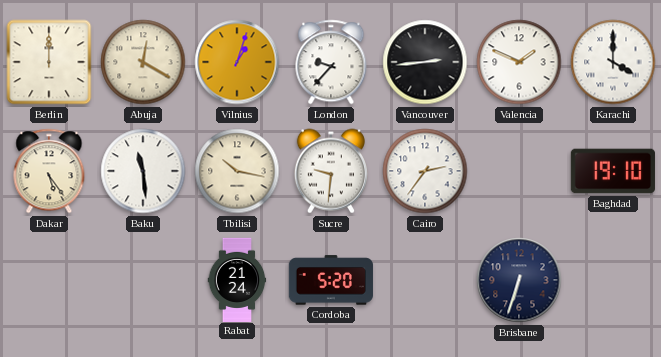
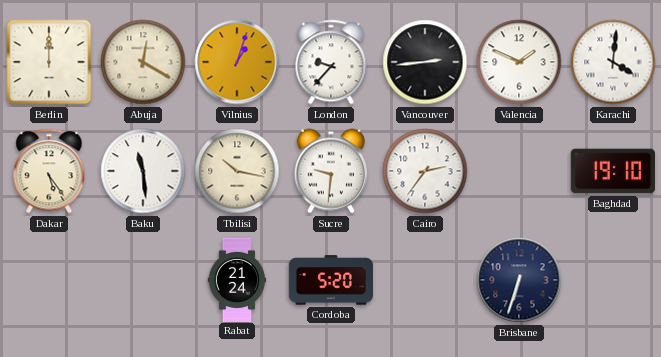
Karachi: 4:00 -> 4:01
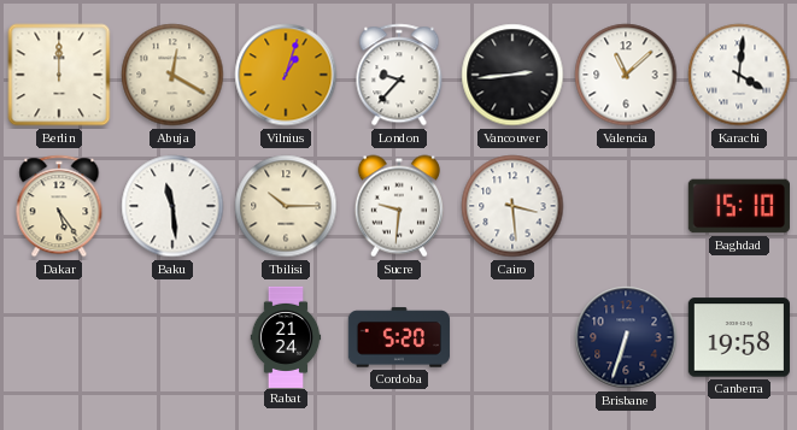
Valencia: 1:49 -> 11:08
Tbilisi: 10:17 -> 10:15
Cairo: 2:36 -> 3:29
Baghdad: 19:10 -> 15:10
Canberra: none -> 19:58
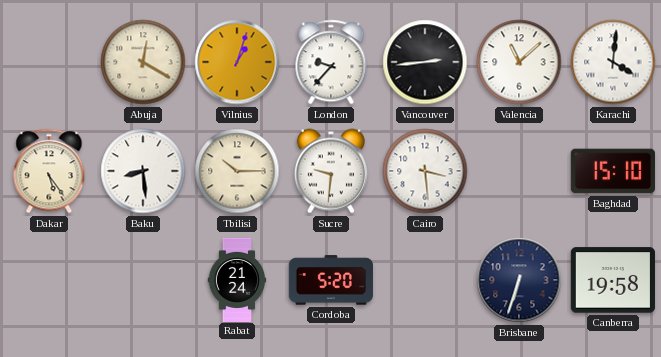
Berlin: 12:00 -> none
Baku: 11:29 -> 8:29
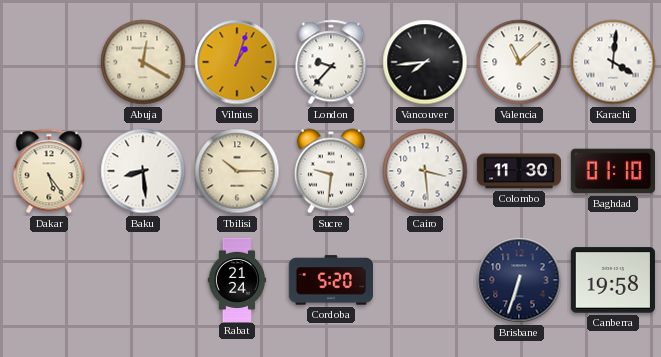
Vancouver: 2:44 -> 7:44
Colombo: none -> 11:30
Baghdad: 15:10 -> 01:10
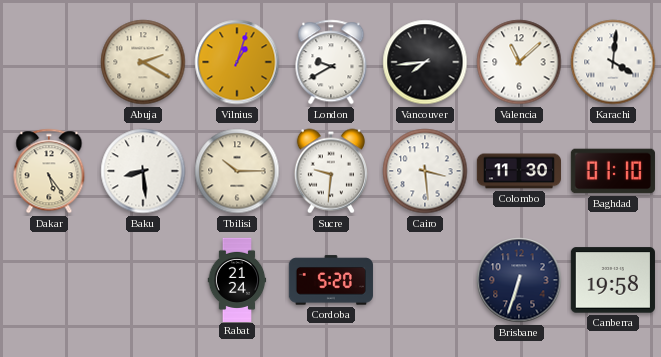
Abuja: 12:20 -> 2:20
London: 9:37 -> 9:40
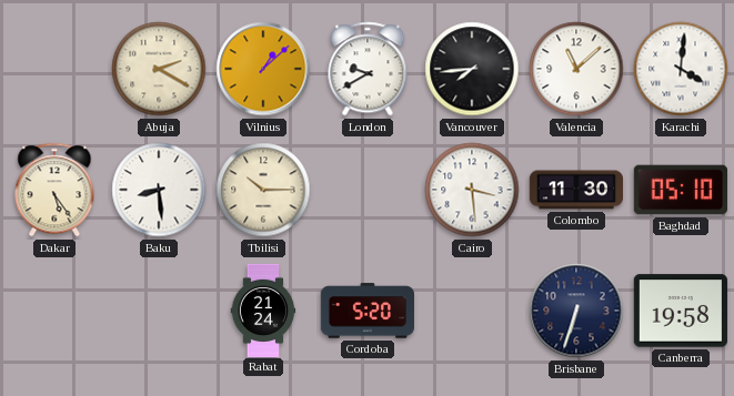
Vilnius: 1:03 -> 1:08
Sucre: 9:31 -> none
Baghdad: 01:10 -> 05:10
